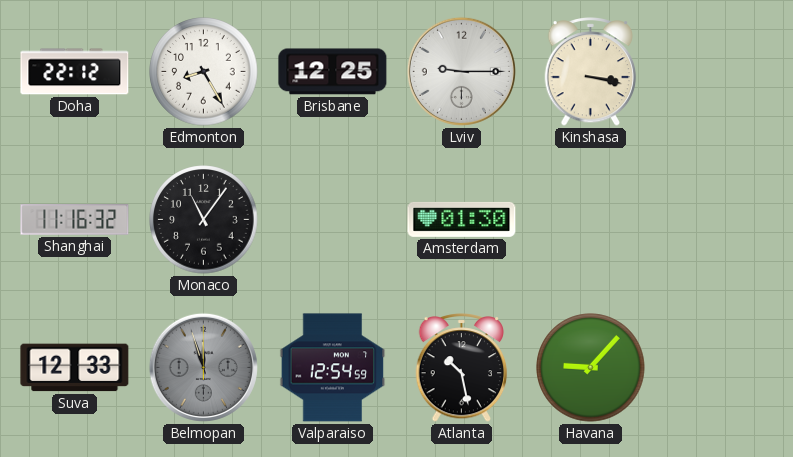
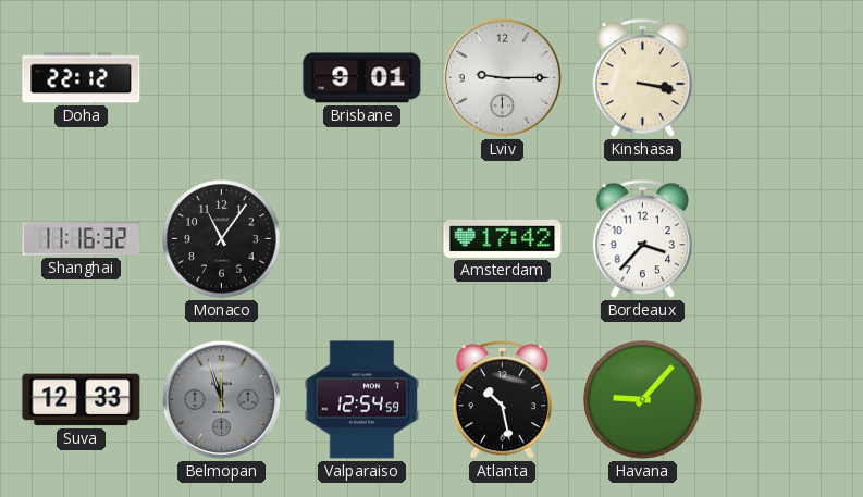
Edmonton: 8:25 -> none
Brisbane: 12:25 -> 9:01
Amsterdam: 01:30 -> 17:42
Bordeaux: none -> 3:37
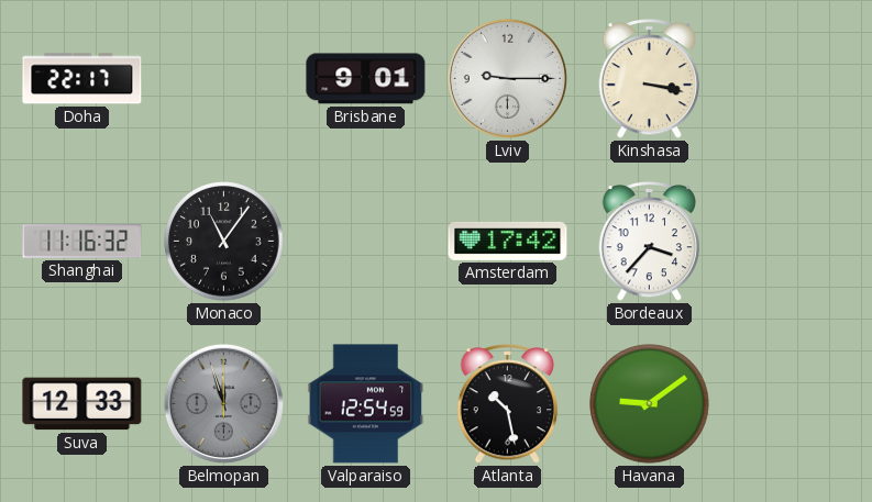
Doha: 22:12 -> 22:17
Havana: 9:07 -> 9:09
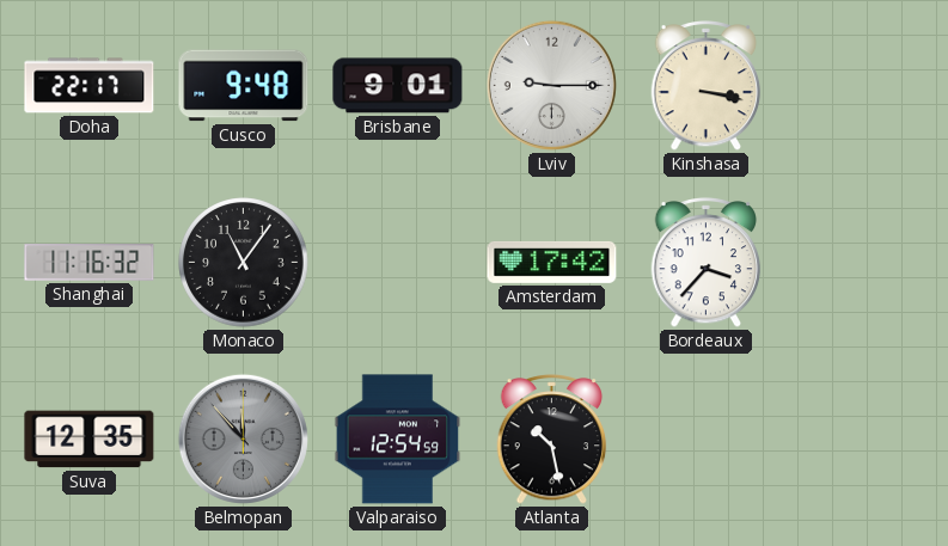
Cusco: none -> 9:48
Suva: 12:33 -> 12:35
Belmopan: 11:57 -> 11:53
Havana: 9:09 -> none
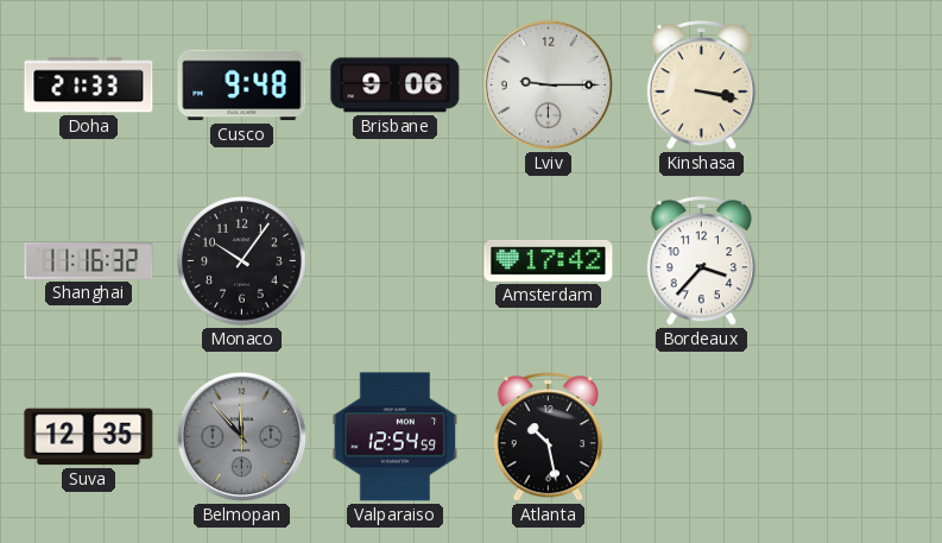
Doha: 22:17 -> 21:33
Brisbane: 9:01 -> 9:06
Monaco: 11:06 -> 10:06
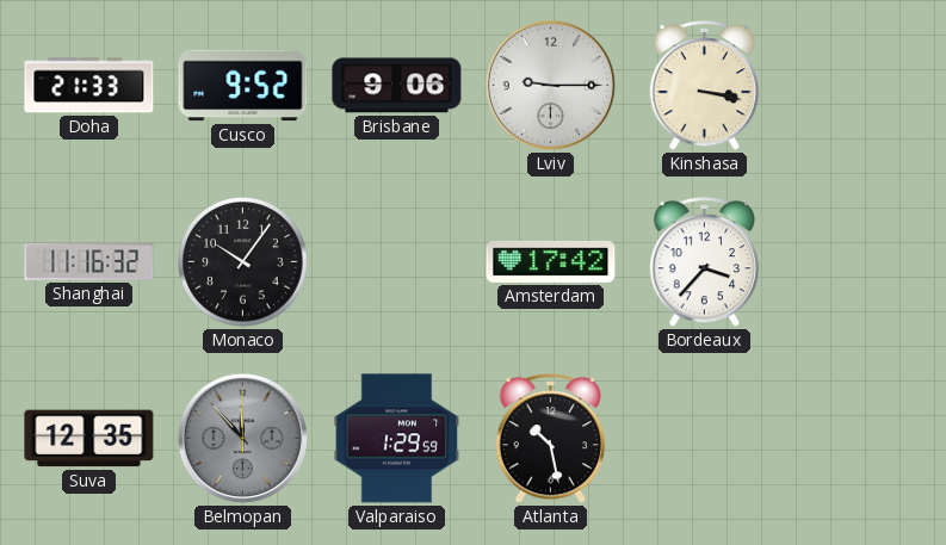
Cusco: 9:48 -> 9:52
Valparaiso: 12:54 -> 1:29
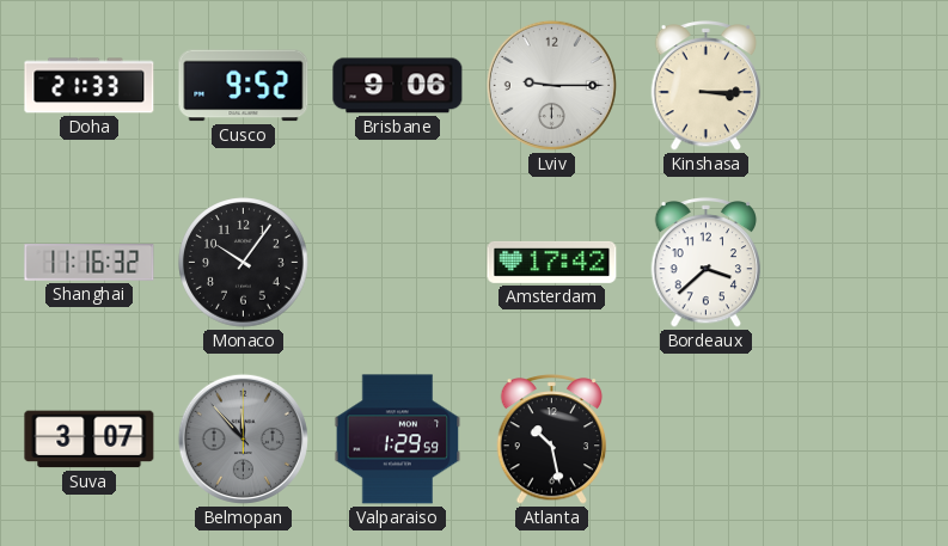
Kinshasa: 3:17 -> 3:15
Bordeaux: 3:37 -> 3:38
Suva: 12:35 -> 3:07
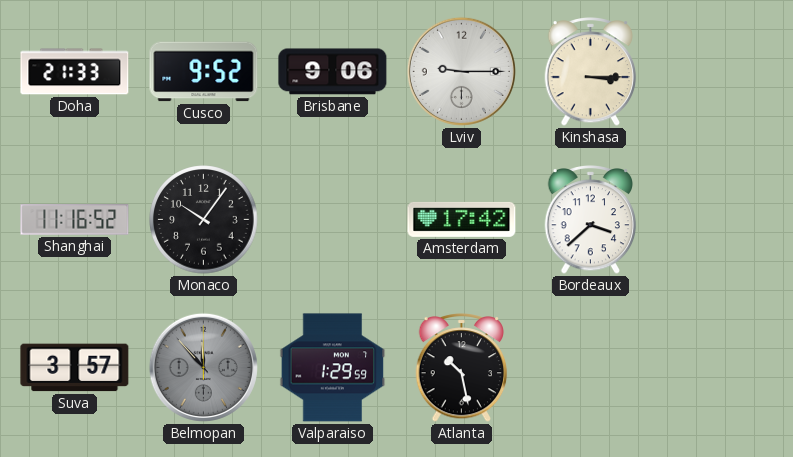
Shanghai: 11:16:32 -> 11:16:52
Suva: 3:07 -> 3:57
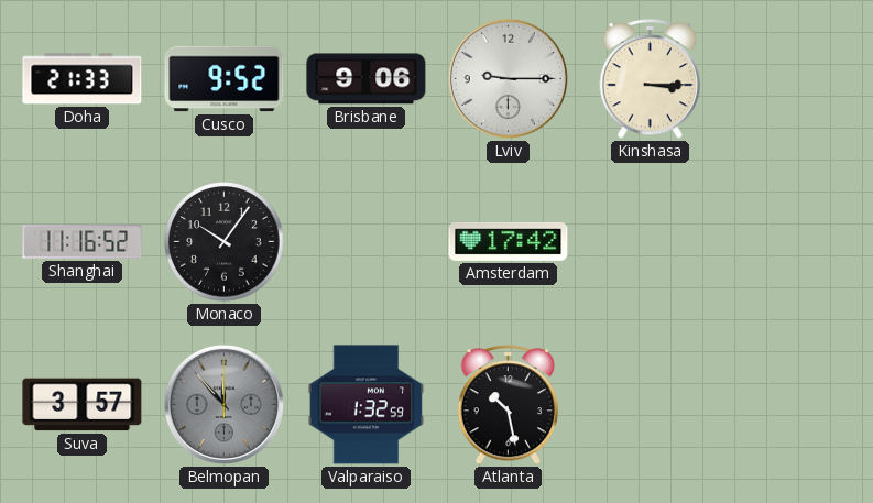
Bordeaux: 3:38 -> none
Valparaiso: 1:29 -> 1:32
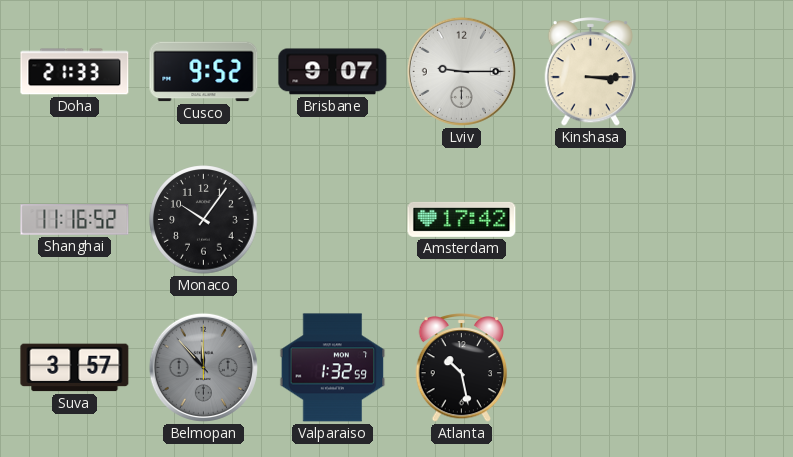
Brisbane: 9:06 -> 9:07
